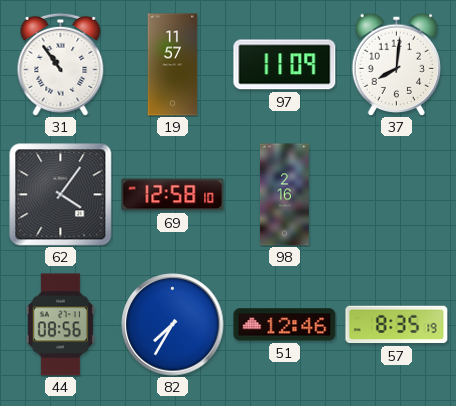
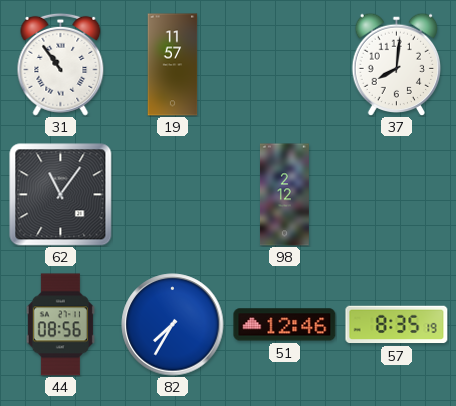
97: 11:09 -> none
62: 4:06 -> 11:06
69: 12:58 -> none
98: 2:16 -> 2:12
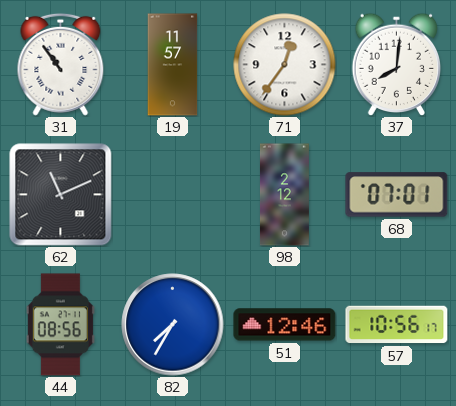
71: none -> 12:36
62: 11:06 -> 11:11
68: none -> 07:01
57: 8:35 -> 10:56
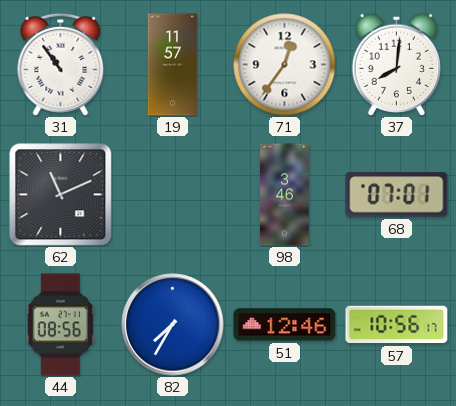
98: 2:12 -> 3:46
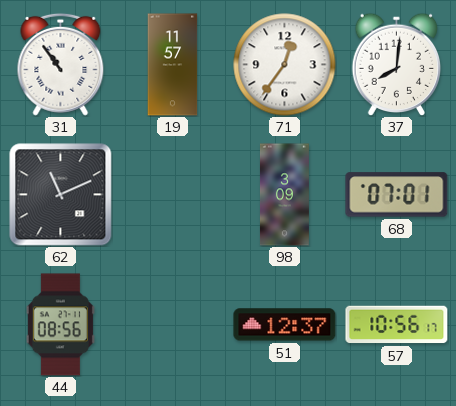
98: 3:46 -> 3:09
82: 7:35 -> none
51: 12:46 -> 12:37
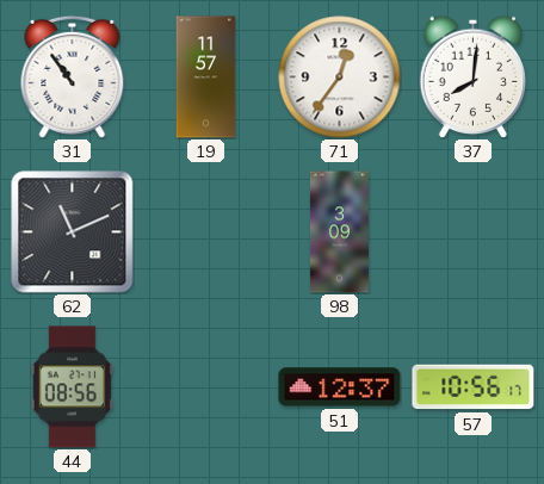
68: 07:01 -> none
